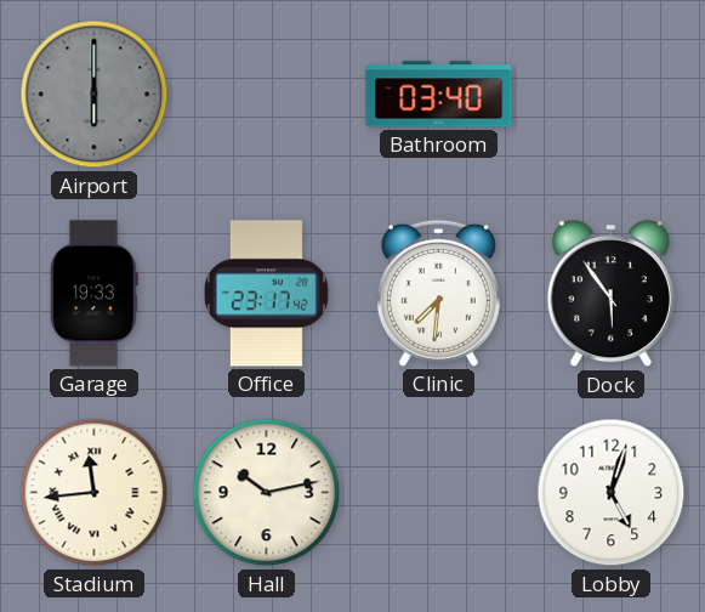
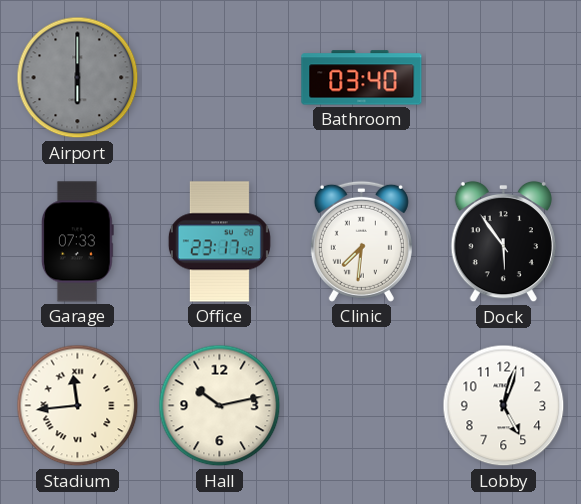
Garage: 19:33 -> 07:33
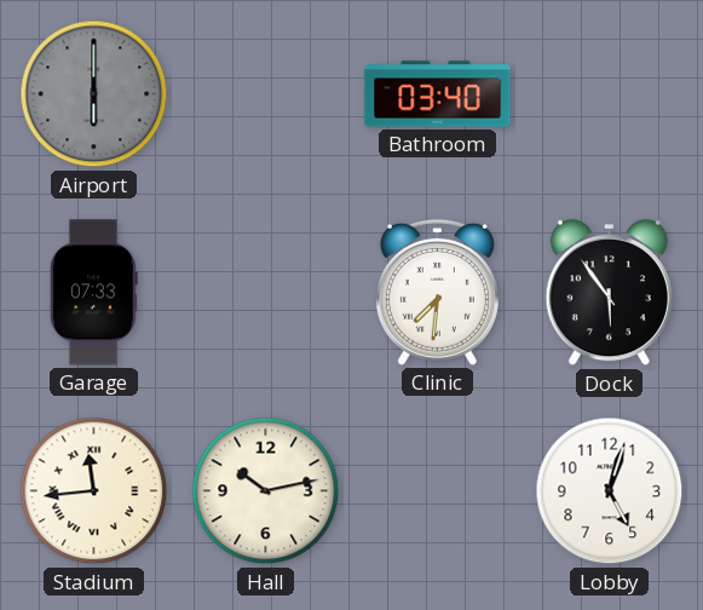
Office: 23:17 -> none
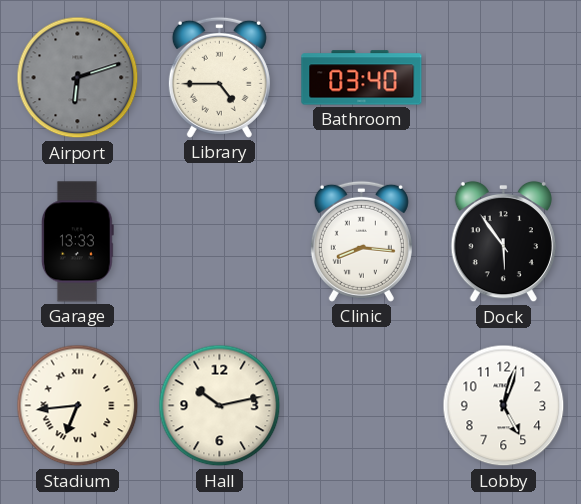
Airport: 6:00 -> 6:12
Library: none -> 4:45
Garage: 07:33 -> 13:33
Clinic: 7:31 -> 8:16
Stadium: 11:44 -> 6:44
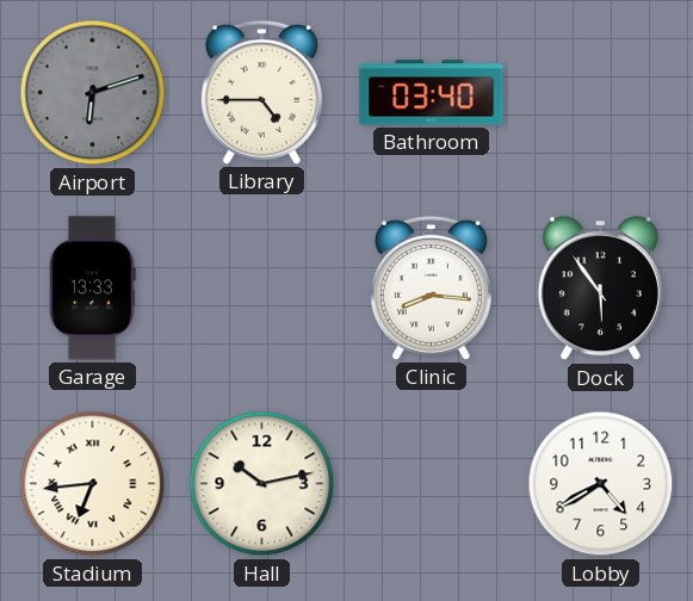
Lobby: 5:03 -> 4:40
